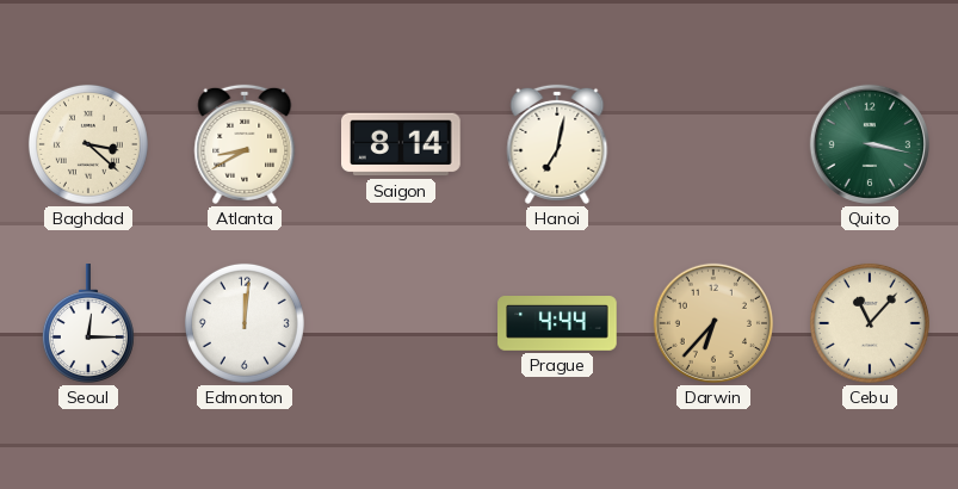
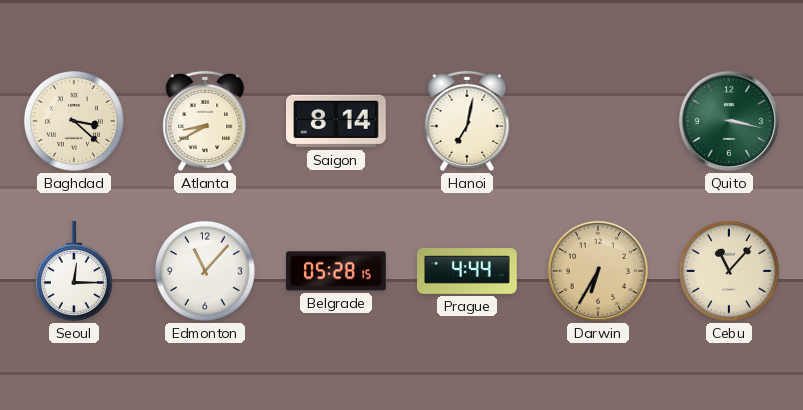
Edmonton: 12:01 -> 11:07
Belgrade: none -> 05:28
Darwin: 6:37 -> 6:35
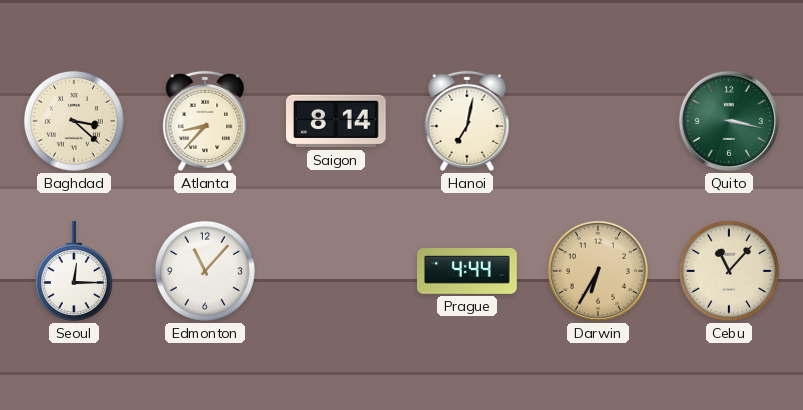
Atlanta: 8:40 -> 8:37
Belgrade: 05:28 -> none
